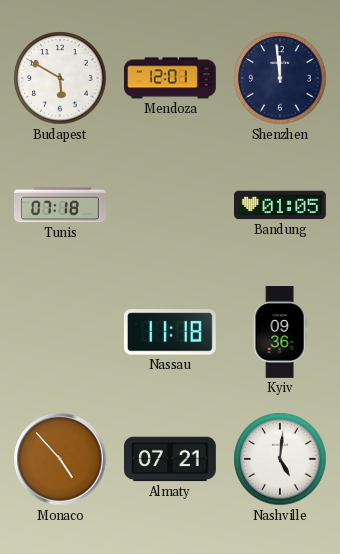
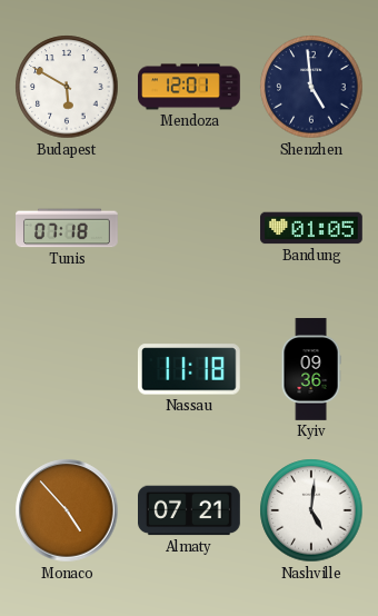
Shenzhen: 11:59 -> 4:59
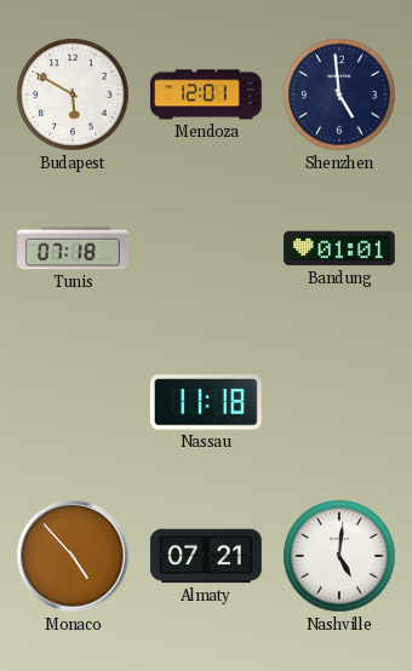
Bandung: 01:05 -> 01:01
Kyiv: 09:36 -> none
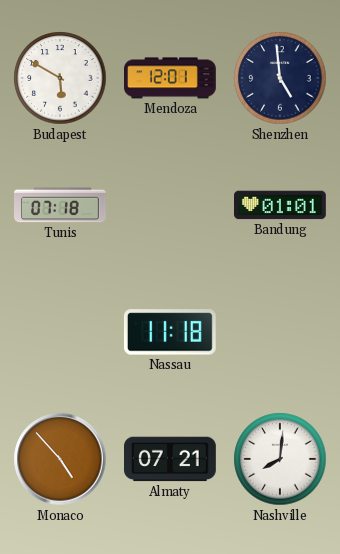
Nashville: 5:01 -> 8:01
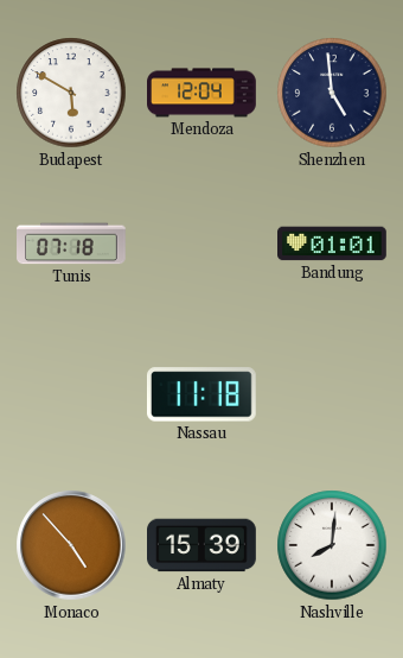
Mendoza: 12:01 -> 12:04
Almaty: 07:21 -> 15:39
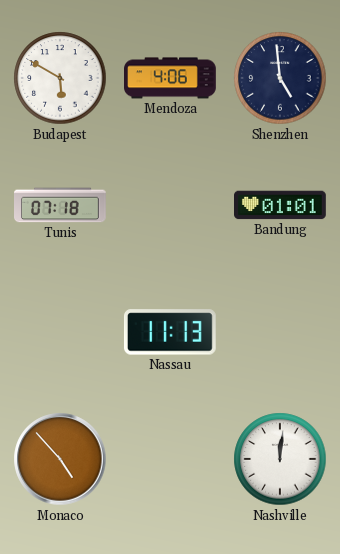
Mendoza: 12:04 -> 4:06
Nassau: 11:18 -> 11:13
Almaty: 15:39 -> none
Nashville: 8:01 -> 12:01
